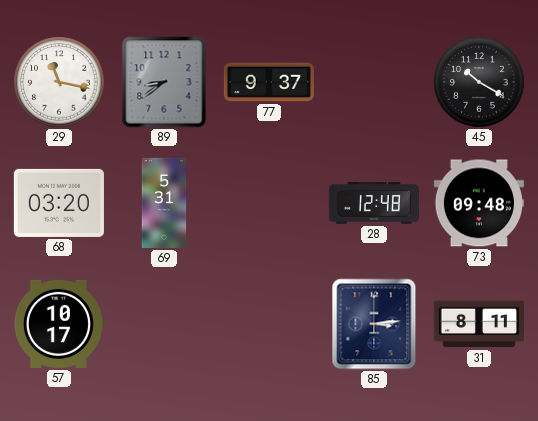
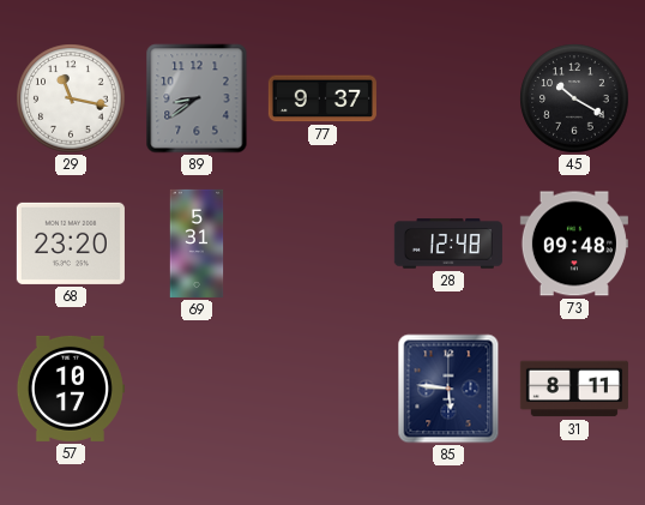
68: 03:20 -> 23:20
85: 3:14 -> 5:46
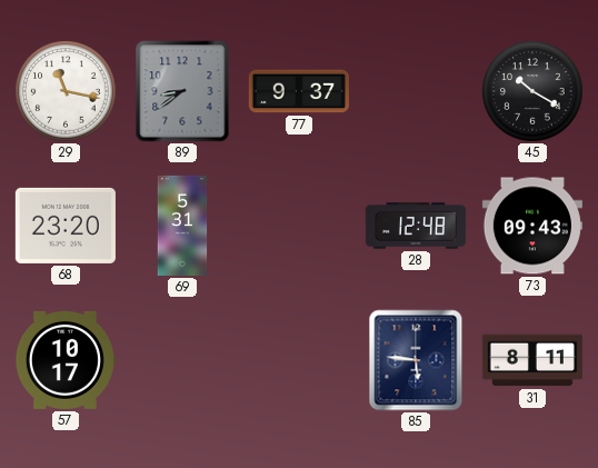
73: 09:48 -> 09:43
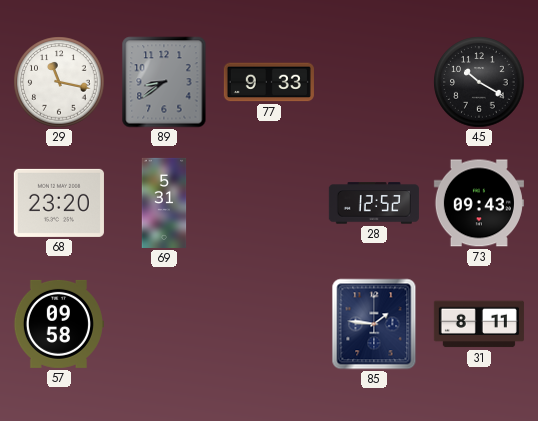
77: 9:37 -> 9:33
28: 12:48 -> 12:52
57: 10:17 -> 09:58
85: 5:46 -> 1:46
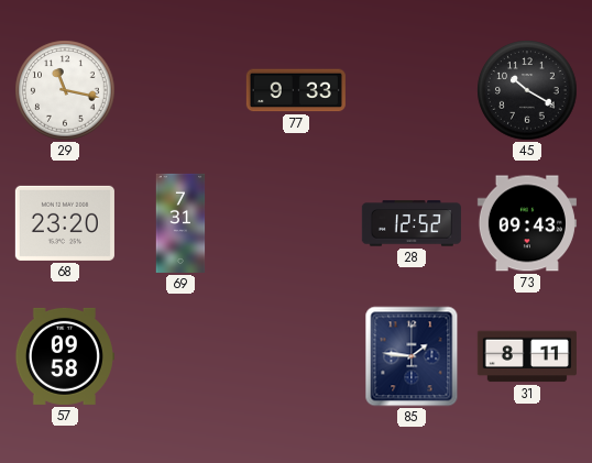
89: 8:39 -> none
69: 5:31 -> 7:31
